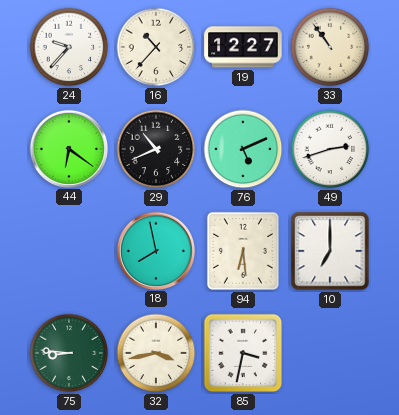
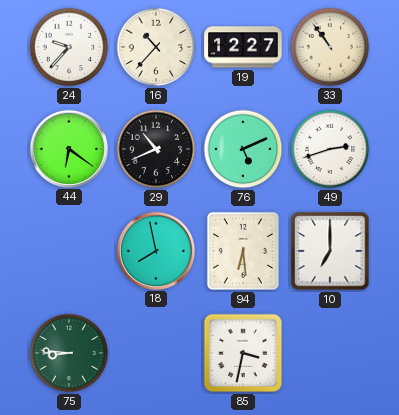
32: 3:43 -> none
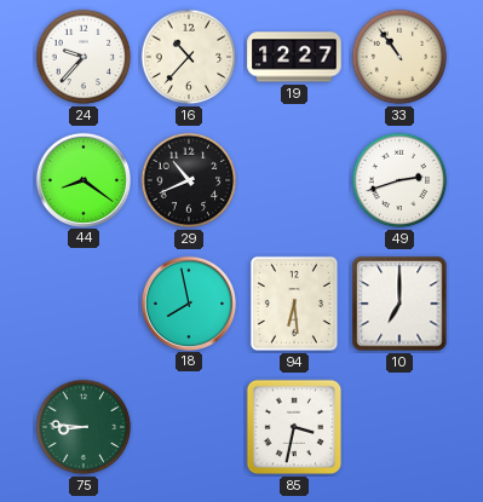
44: 6:21 -> 8:21
76: 5:11 -> none
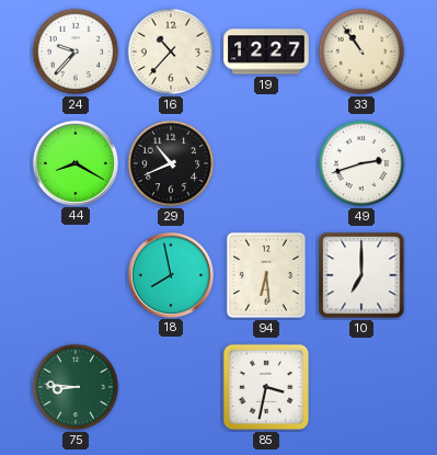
44: 8:21 -> 8:20
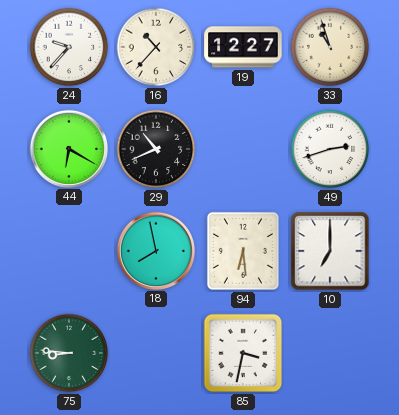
33: 10:54 -> 10:57
44: 8:20 -> 6:20
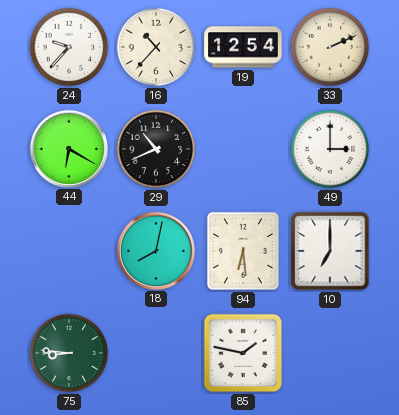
19: 12:27 -> 12:54
33: 10:57 -> 2:11
49: 2:42 -> 3:00
18: 7:58 -> 8:02
85: 3:32 -> 1:47
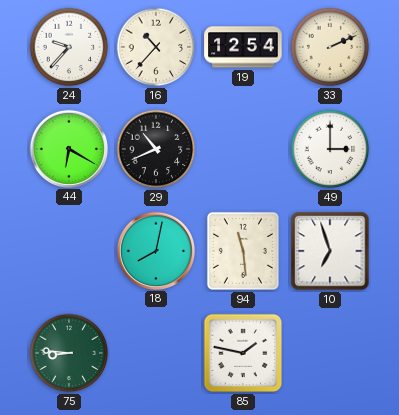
94: 6:29 -> 11:29
10: 7:00 -> 6:57
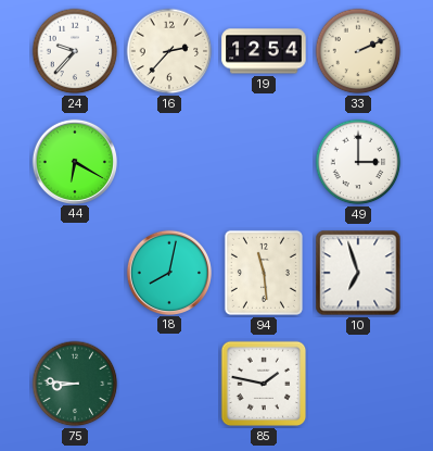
16: 10:37 -> 2:37
29: 10:41 -> none
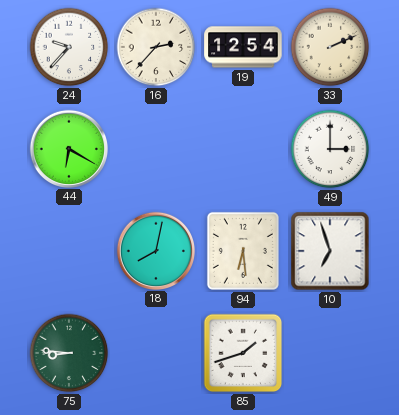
94: 11:29 -> 6:29
85: 1:47 -> 1:42
